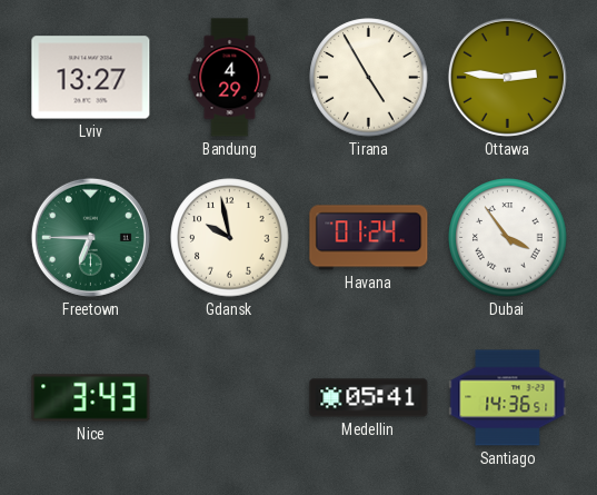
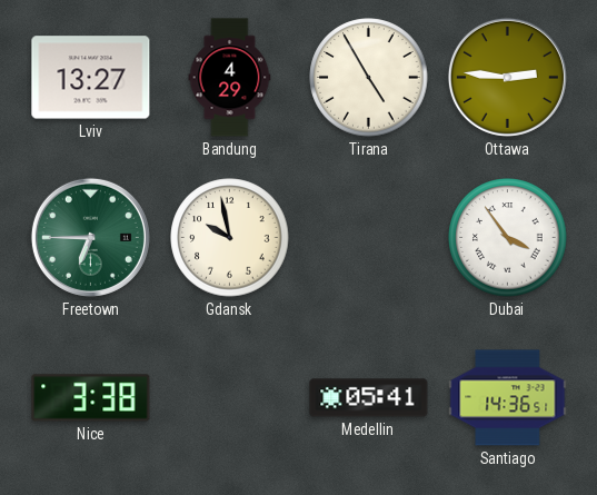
Havana: 01:24 -> none
Nice: 3:43 -> 3:38
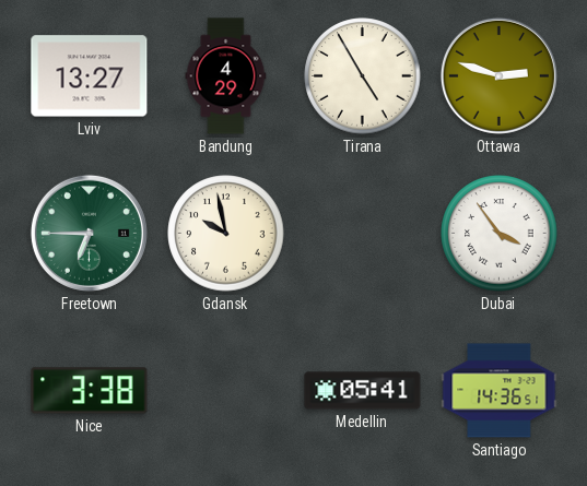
Ottawa: 2:46 -> 2:48
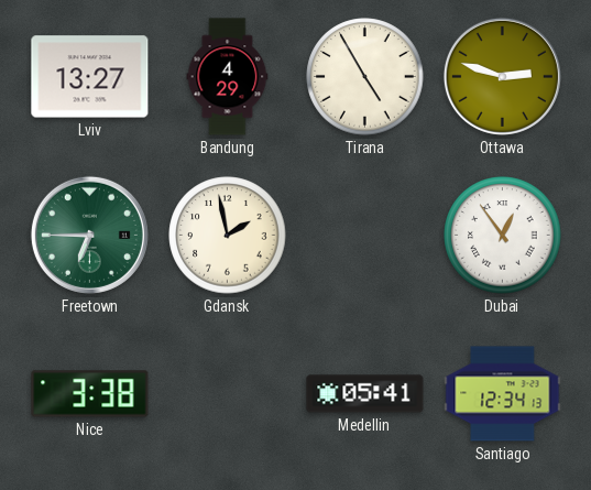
Gdansk: 9:58 -> 1:58
Dubai: 3:54 -> 12:54
Santiago: 14:36 -> 12:34
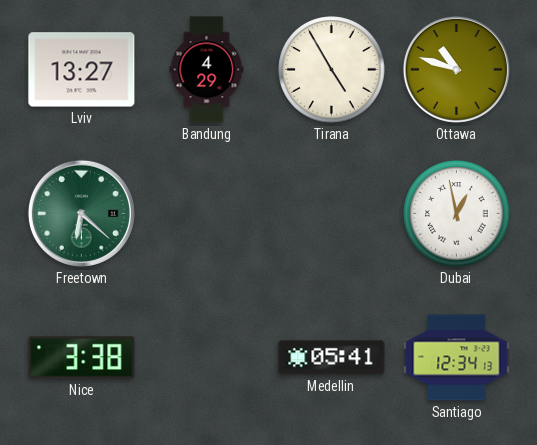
Ottawa: 2:48 -> 10:48
Freetown: 6:45 -> 6:22
Gdansk: 1:58 -> none
Dubai: 12:54 -> 12:58
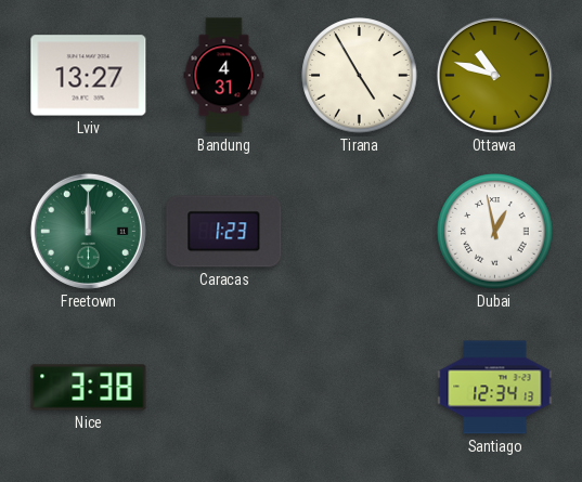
Bandung: 4:29 -> 4:31
Freetown: 6:22 -> 12:00
Caracas: none -> 1:23
Medellin: 05:41 -> none
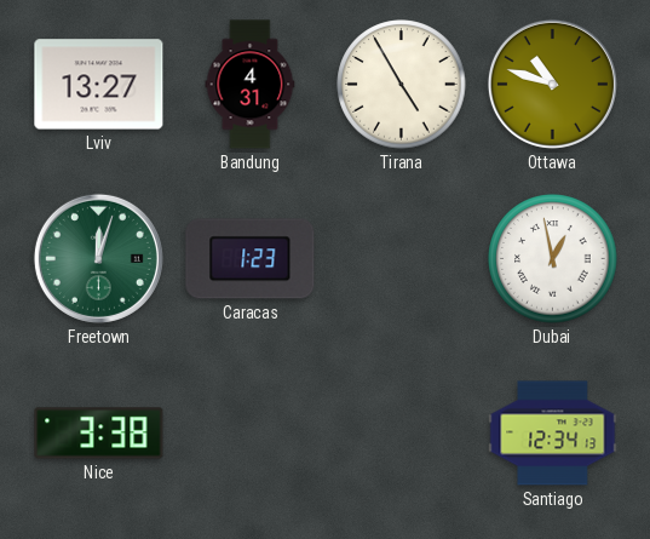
Freetown: 12:00 -> 12:03
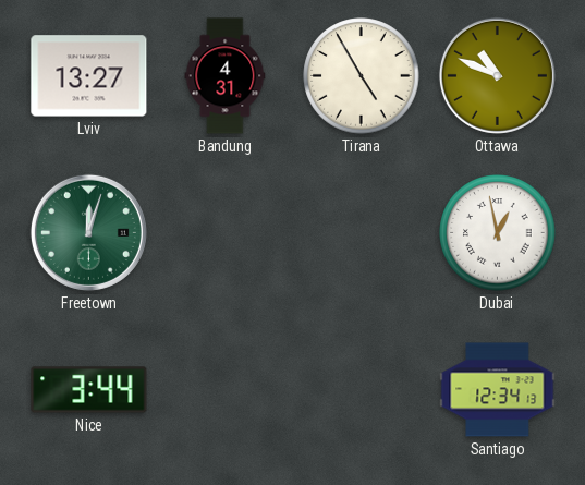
Ottawa: 10:48 -> 10:49
Caracas: 1:23 -> none
Nice: 3:38 -> 3:44
